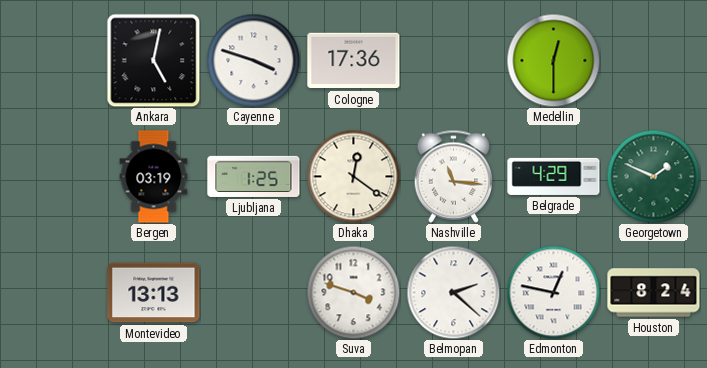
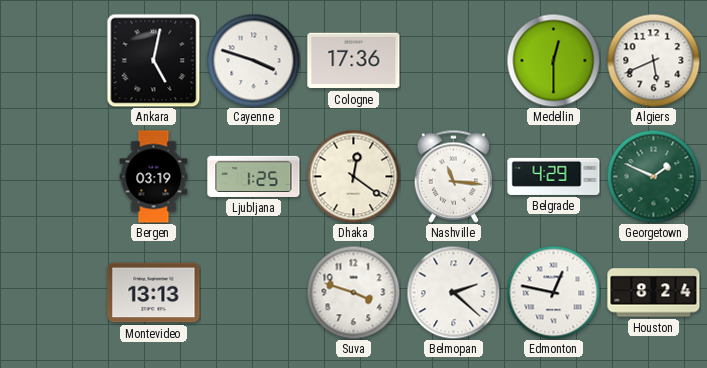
Algiers: none -> 5:41
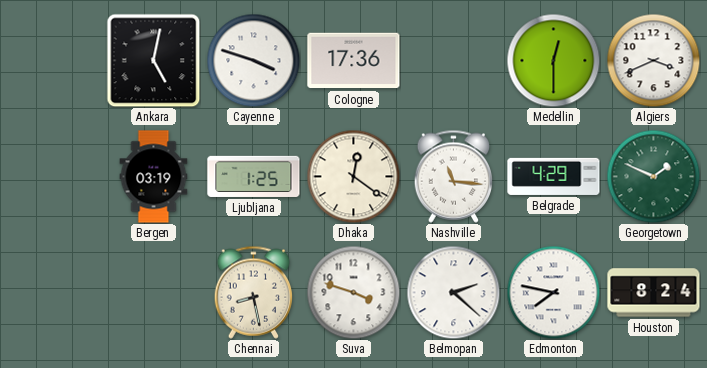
Algiers: 5:41 -> 3:41
Montevideo: 13:13 -> none
Chennai: none -> 8:28
Edmonton: 12:47 -> 7:47
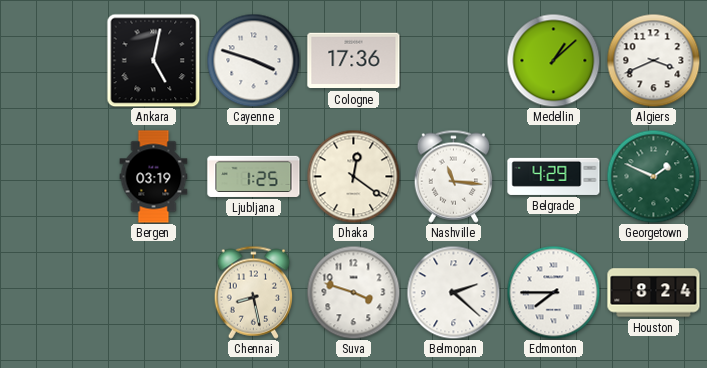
Medellin: 12:30 -> 1:08
Edmonton: 7:47 -> 7:45
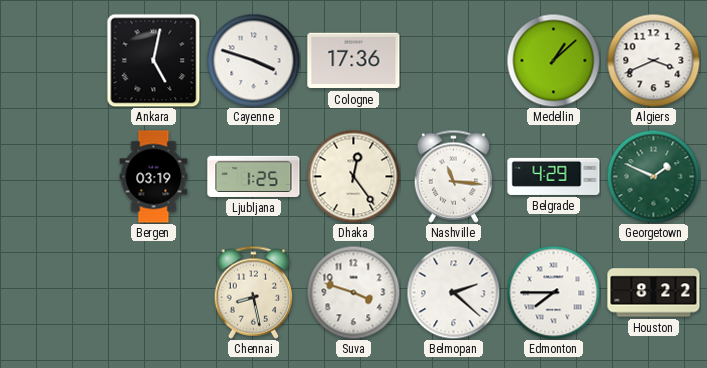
Dhaka: 12:21 -> 12:24
Houston: 8:24 -> 8:22
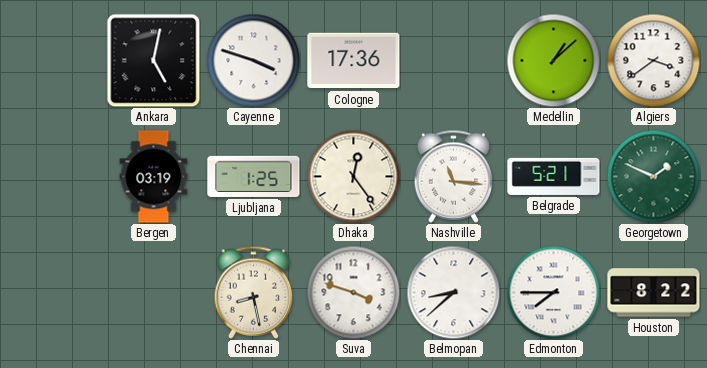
Algiers: 3:41 -> 3:39
Belgrade: 4:29 -> 5:21
Belmopan: 2:22 -> 8:38
